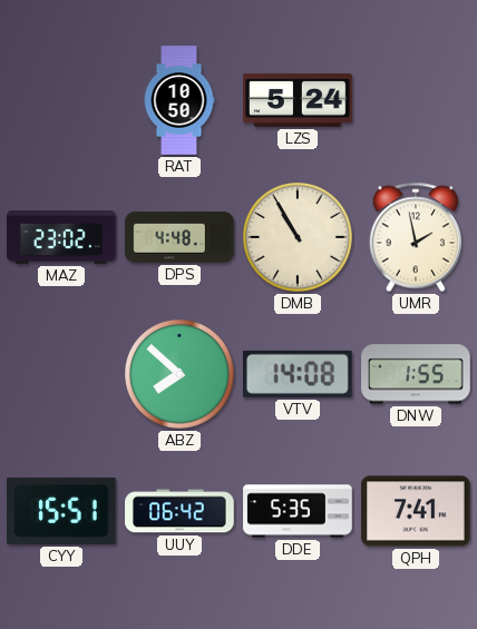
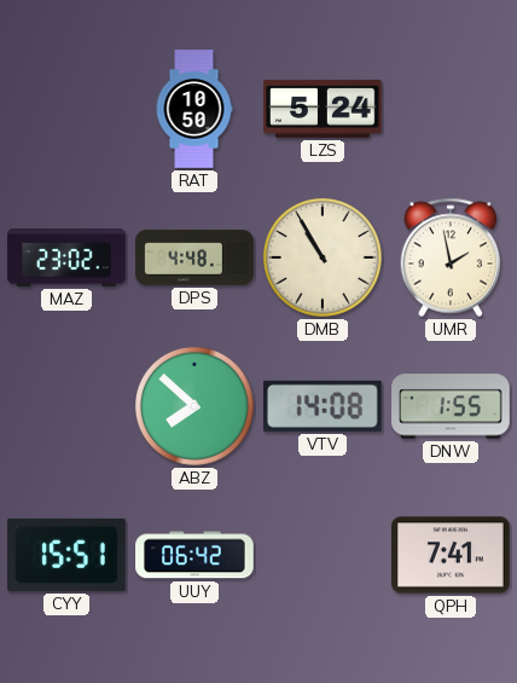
DDE: 5:35 -> none
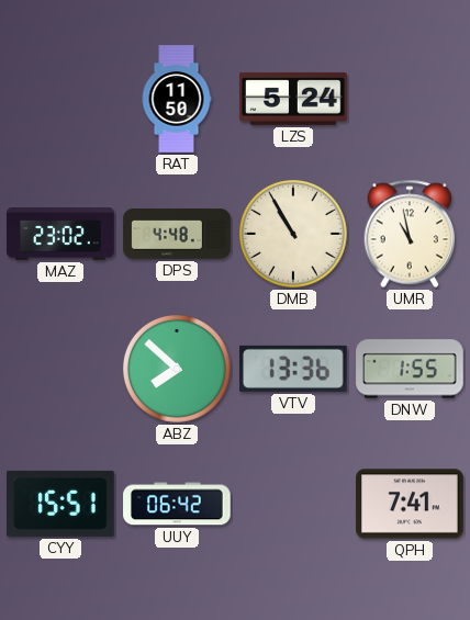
RAT: 10:50 -> 11:50
UMR: 1:58 -> 10:58
VTV: 14:08 -> 13:36
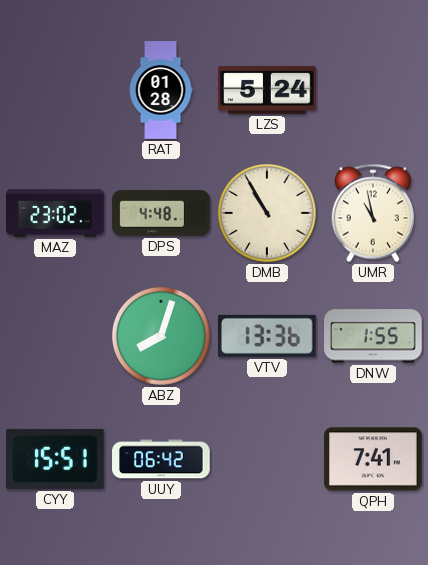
RAT: 11:50 -> 01:28
ABZ: 7:52 -> 8:03
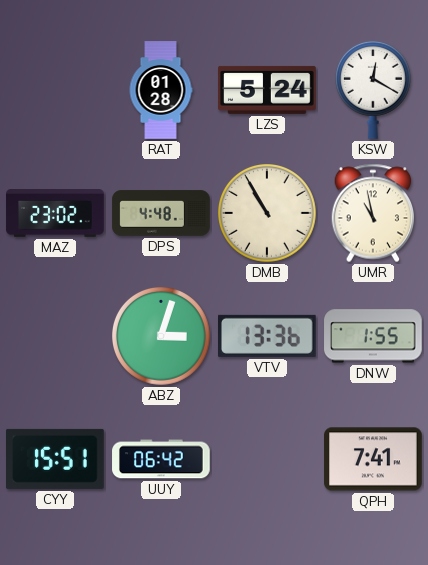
KSW: none -> 12:20
ABZ: 8:03 -> 3:03
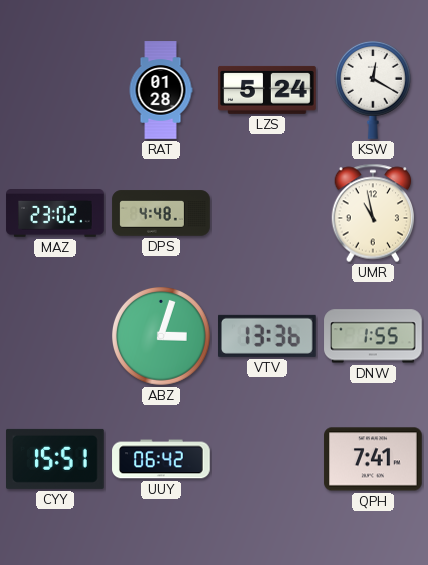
DMB: 10:55 -> none
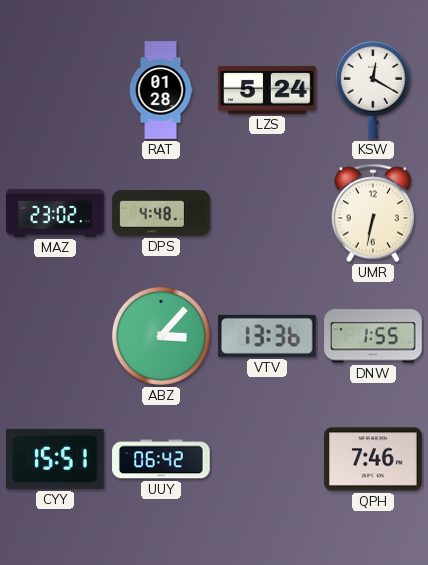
UMR: 10:58 -> 6:32
ABZ: 3:03 -> 3:07
QPH: 7:41 -> 7:46
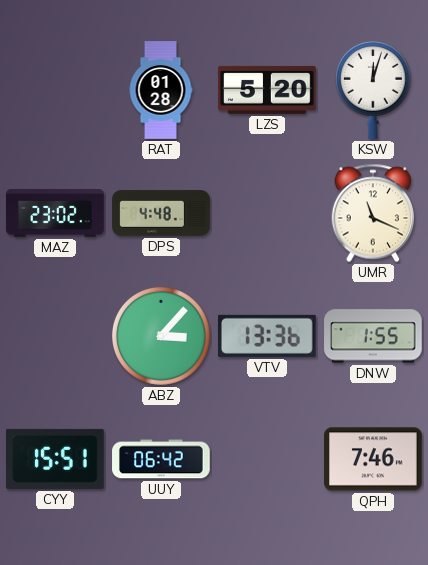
LZS: 5:24 -> 5:20
KSW: 12:20 -> 12:03
UMR: 6:32 -> 11:19
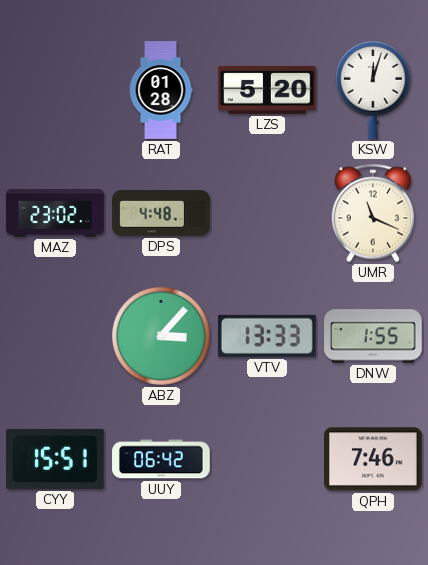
VTV: 13:36 -> 13:33
